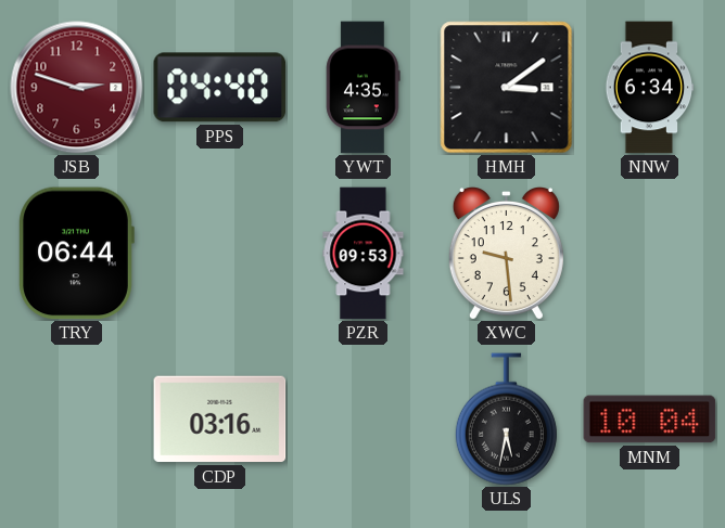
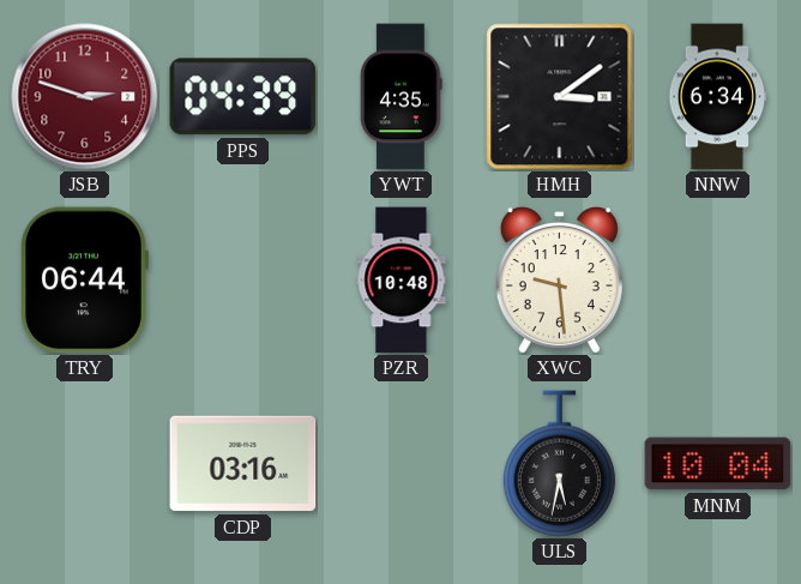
PPS: 04:40 -> 04:39
PZR: 09:53 -> 10:48
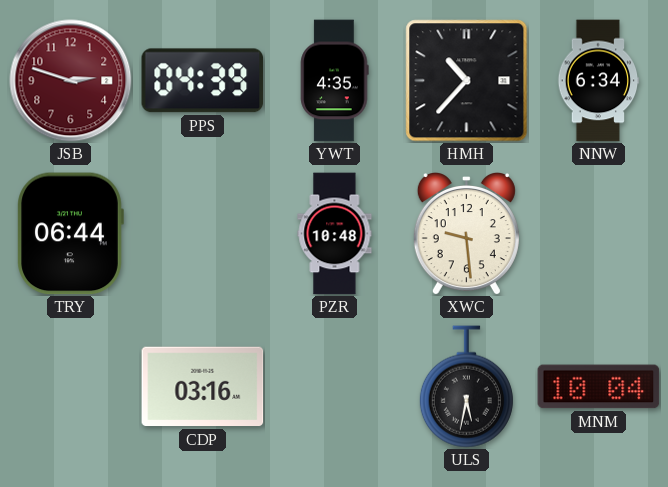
HMH: 3:09 -> 10:37
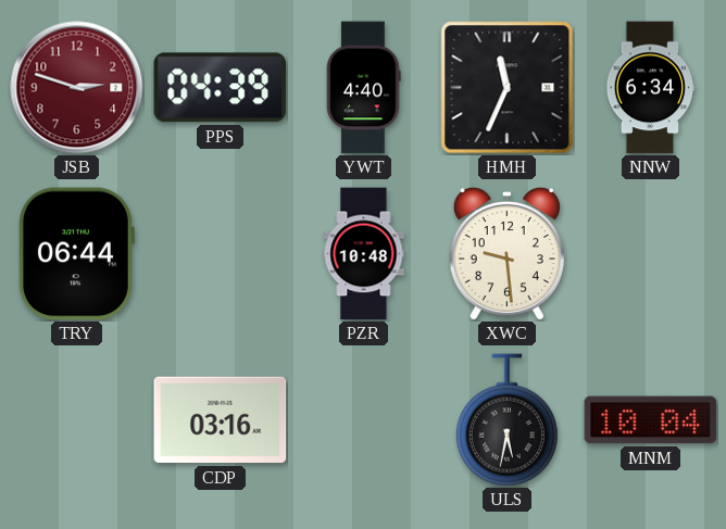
YWT: 4:35 -> 4:40
HMH: 10:37 -> 11:34
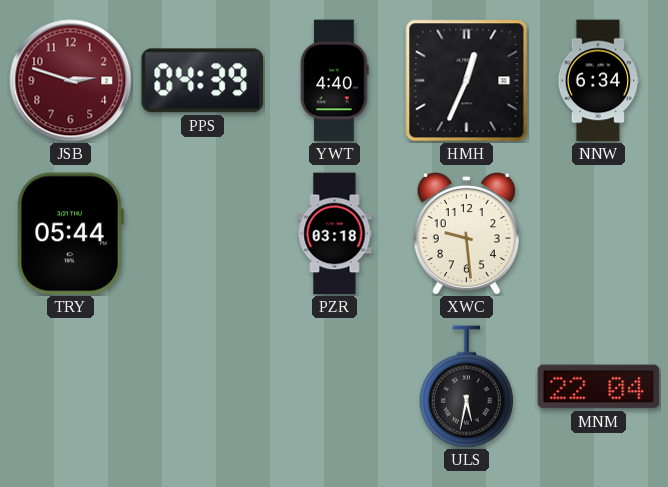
HMH: 11:34 -> 12:34
TRY: 06:44 -> 05:44
PZR: 10:48 -> 03:18
CDP: 03:16 -> none
MNM: 10:04 -> 22:04
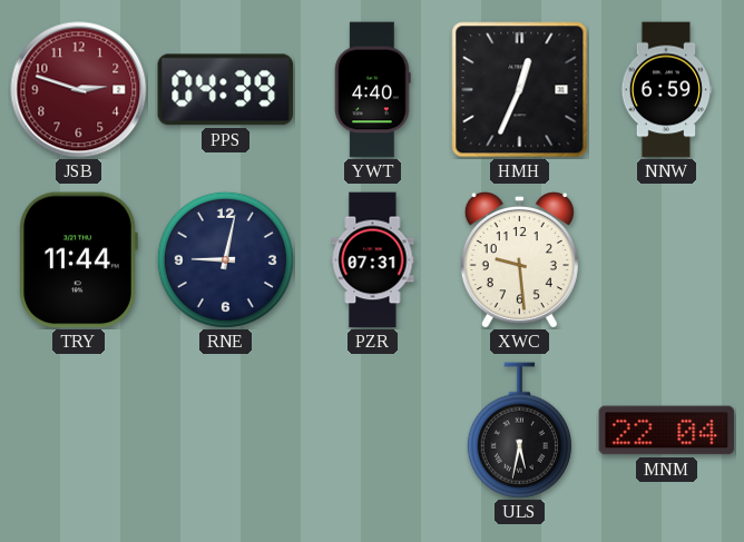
NNW: 6:34 -> 6:59
TRY: 05:44 -> 11:44
RNE: none -> 9:02
PZR: 03:18 -> 07:31
